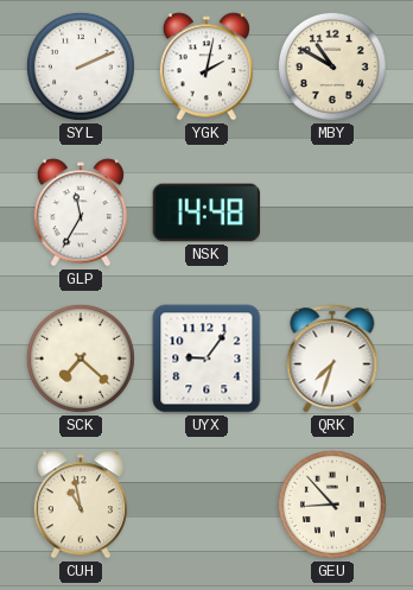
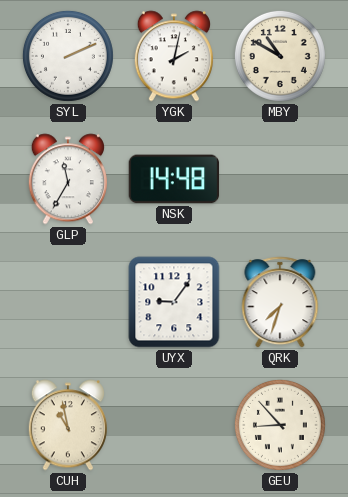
SCK: 7:22 -> none
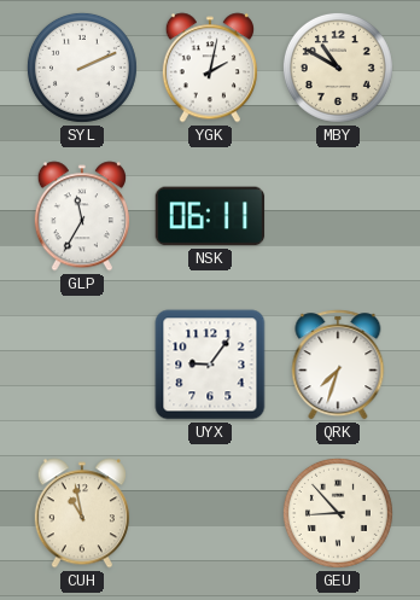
NSK: 14:48 -> 06:11
